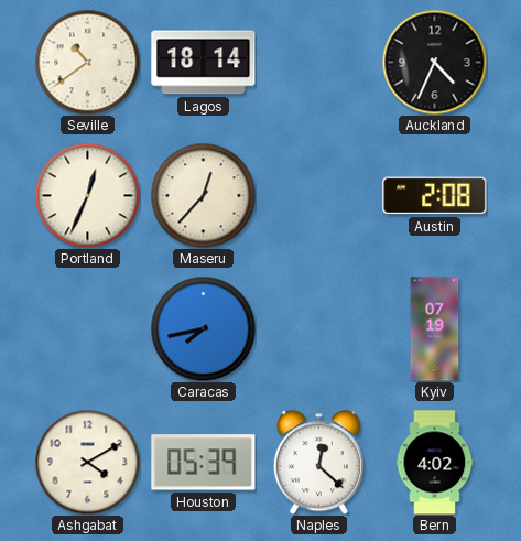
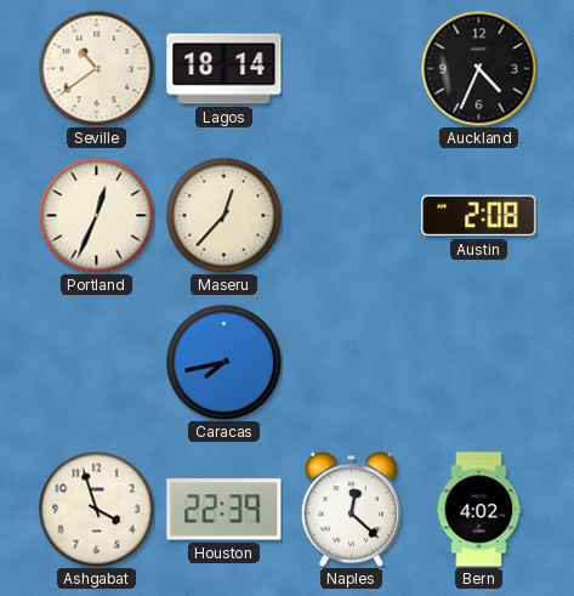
Kyiv: 07:19 -> none
Ashgabat: 4:10 -> 3:57
Houston: 05:39 -> 22:39
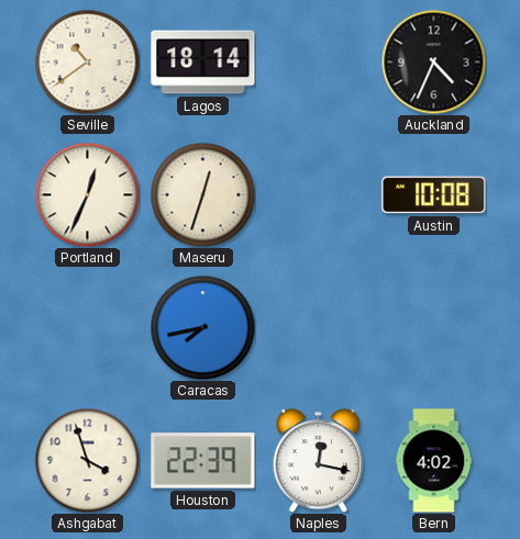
Maseru: 12:37 -> 12:33
Austin: 2:08 -> 10:08
Naples: 12:22 -> 12:17
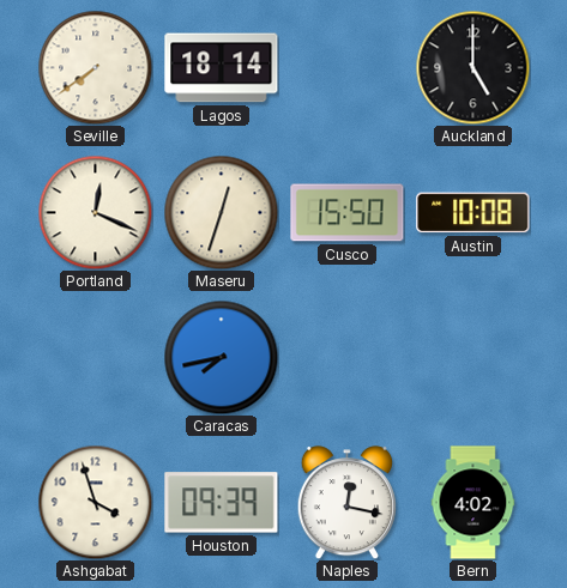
Seville: 10:39 -> 7:39
Auckland: 4:34 -> 5:00
Portland: 12:34 -> 12:19
Cusco: none -> 15:50
Houston: 22:39 -> 09:39
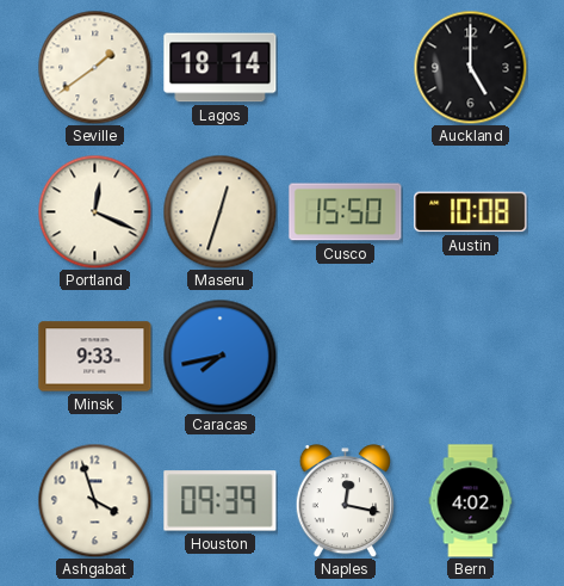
Seville: 7:39 -> 1:39
Minsk: none -> 9:33
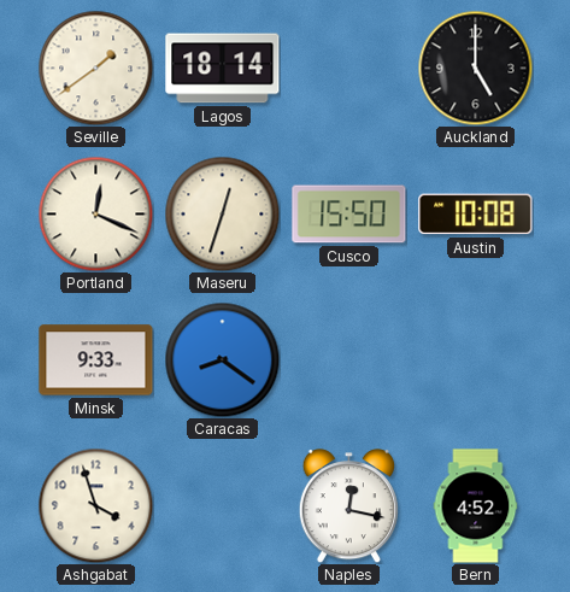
Caracas: 7:43 -> 8:21
Houston: 09:39 -> none
Bern: 4:02 -> 4:52
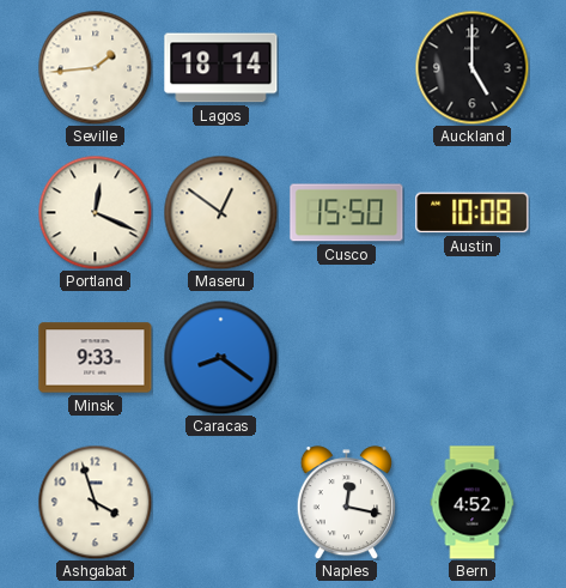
Seville: 1:39 -> 1:44
Maseru: 12:33 -> 12:51
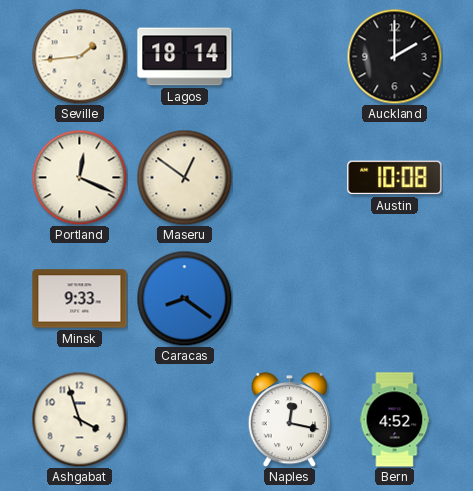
Auckland: 5:00 -> 2:00
Cusco: 15:50 -> none
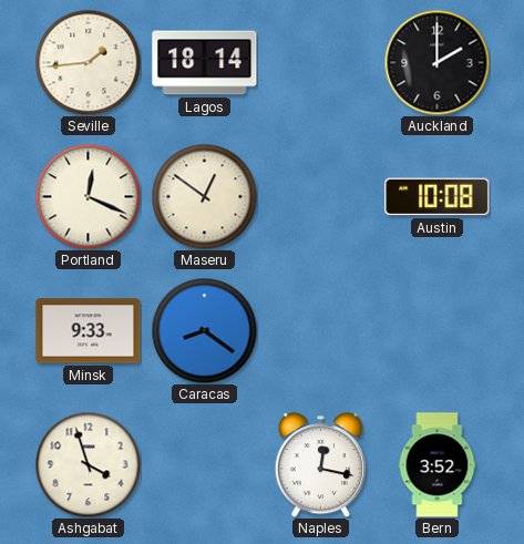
Bern: 4:52 -> 3:52
